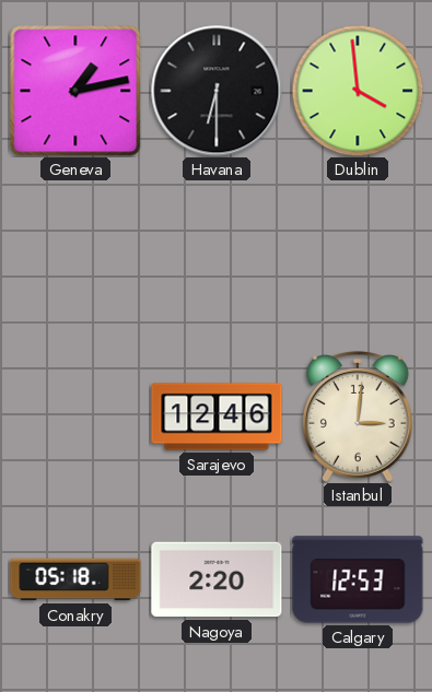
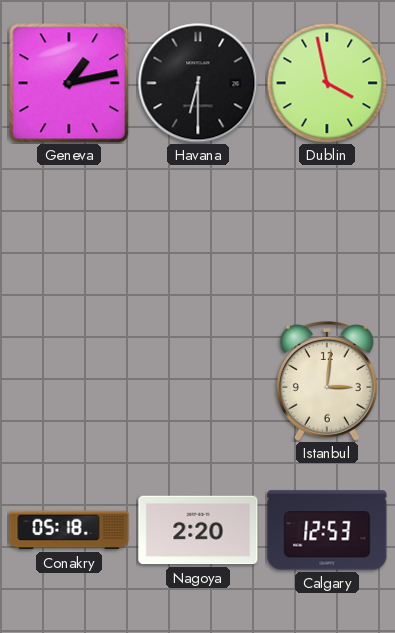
Dublin: 3:59 -> 3:58
Sarajevo: 12:46 -> none
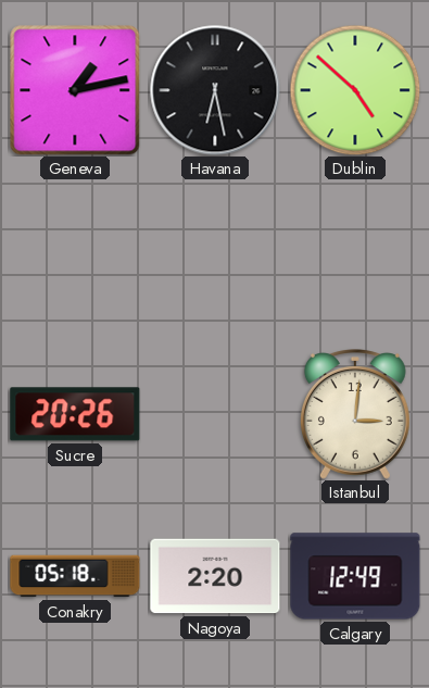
Havana: 6:30 -> 6:28
Dublin: 3:58 -> 4:52
Sucre: none -> 20:26
Calgary: 12:53 -> 12:49
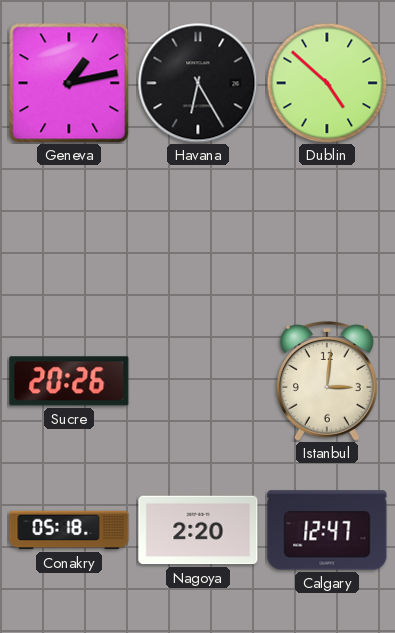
Havana: 6:28 -> 6:25
Calgary: 12:49 -> 12:47
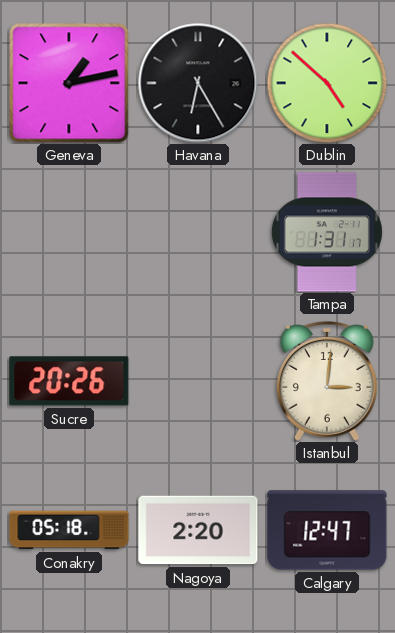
Tampa: none -> 1:31
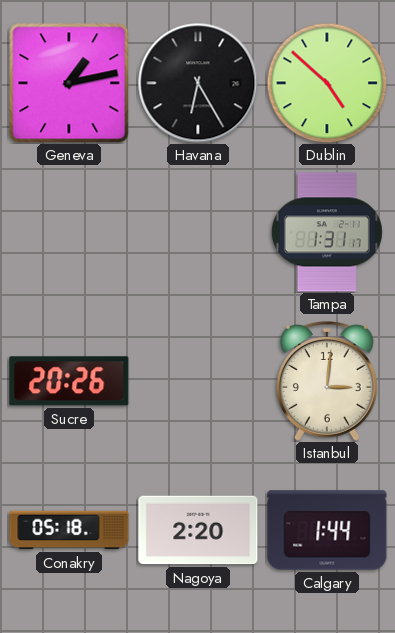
Calgary: 12:47 -> 1:44
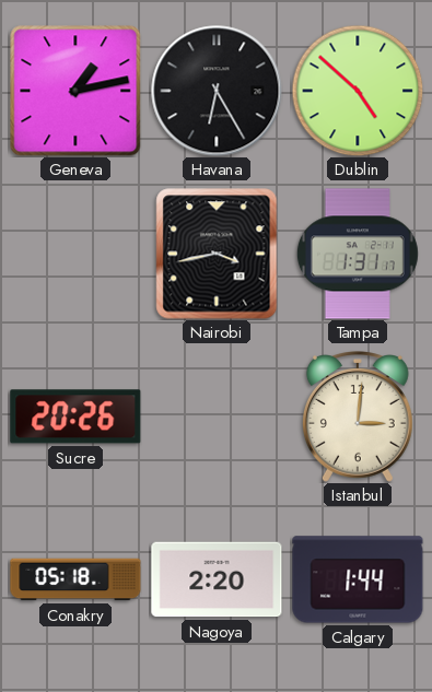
Nairobi: none -> 3:43
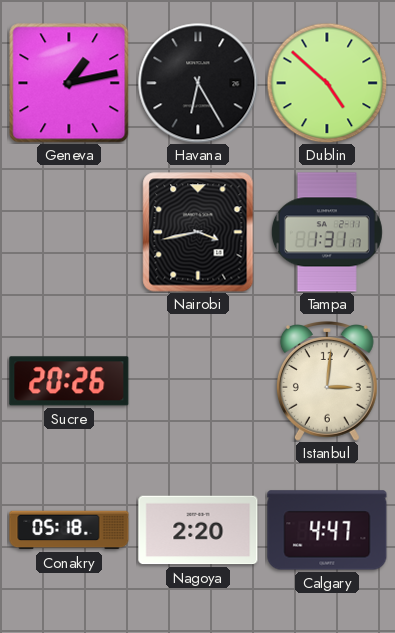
Calgary: 1:44 -> 4:47
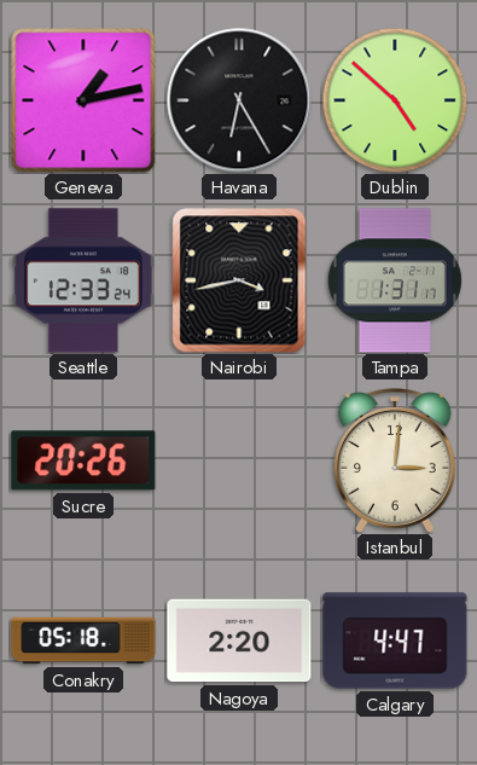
Seattle: none -> 12:33
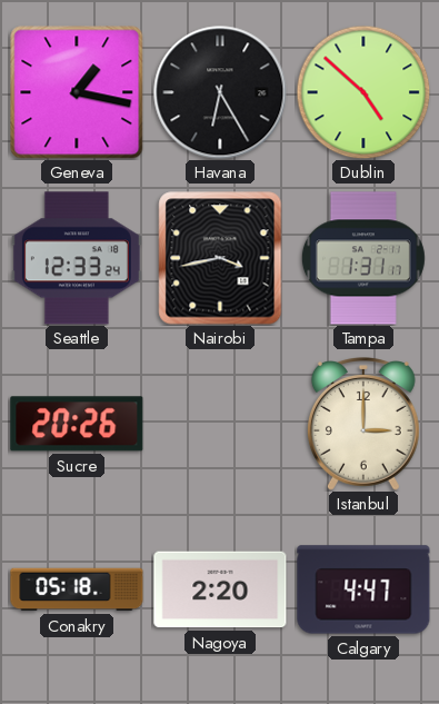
Geneva: 1:13 -> 1:17
Istanbul: 3:01 -> 3:00
